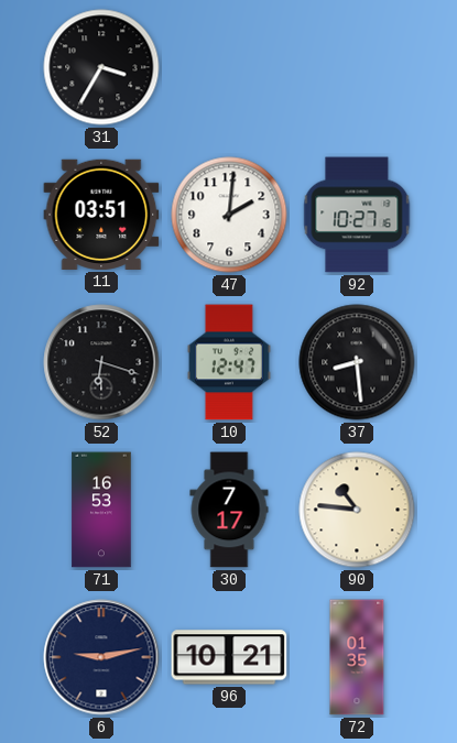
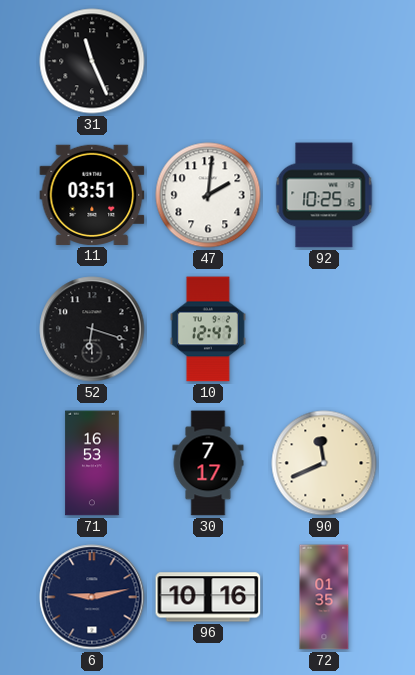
31: 3:35 -> 11:26
92: 10:27 -> 10:25
37: 8:29 -> none
90: 10:46 -> 11:41
96: 10:21 -> 10:16
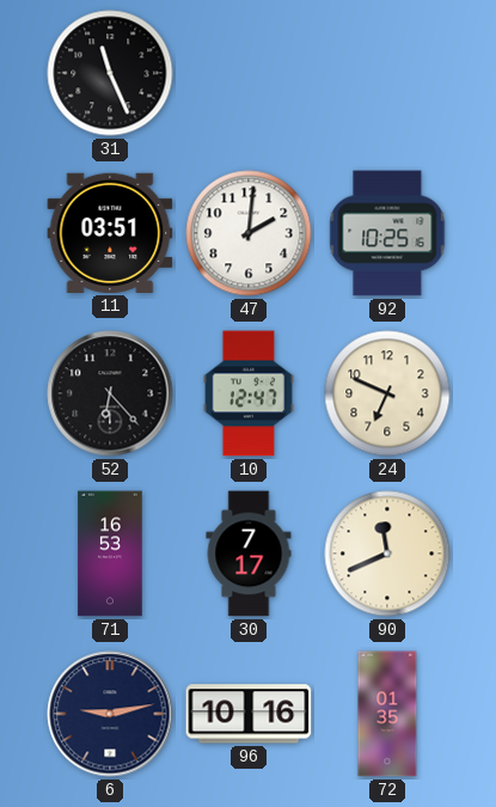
52: 6:18 -> 6:23
24: none -> 6:49
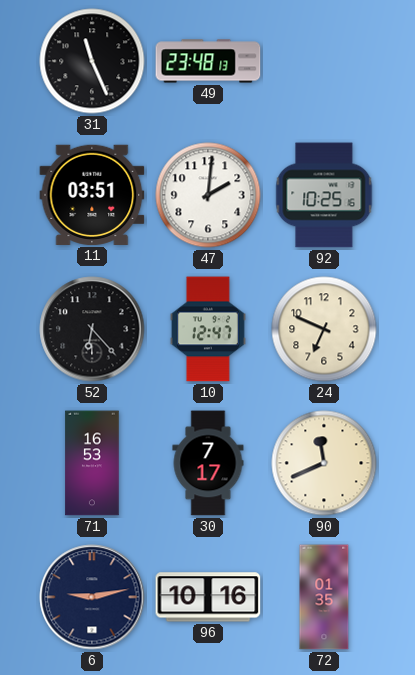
49: none -> 23:48
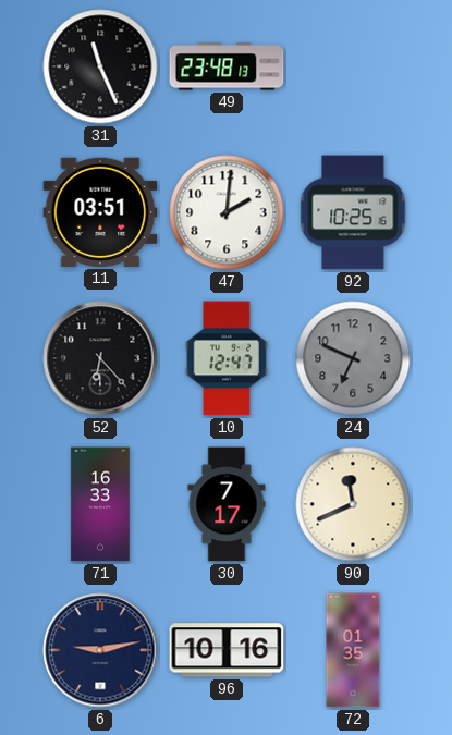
24 dial: cream -> grey
71: 16:53 -> 16:33
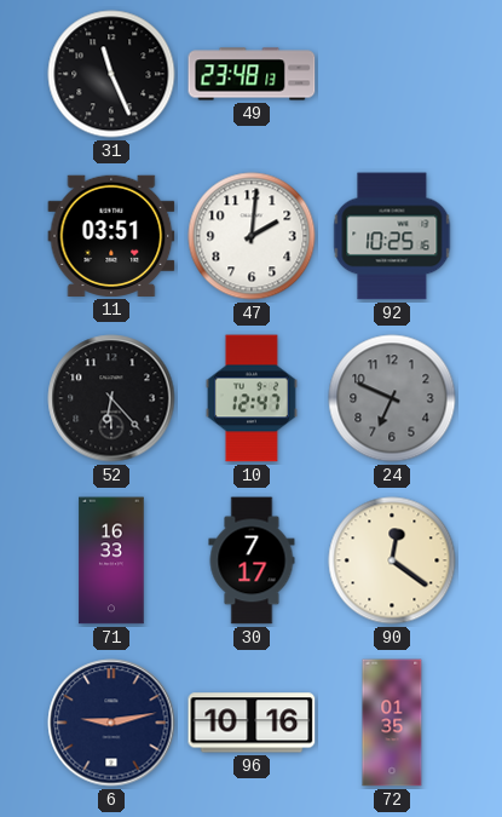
90: 11:41 -> 12:21
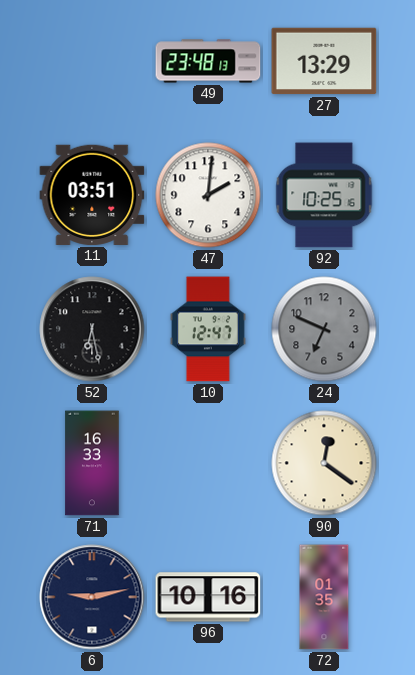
31: 11:26 -> none
27: none -> 13:29
52: 6:23 -> 6:28
30: 7:17 -> none
